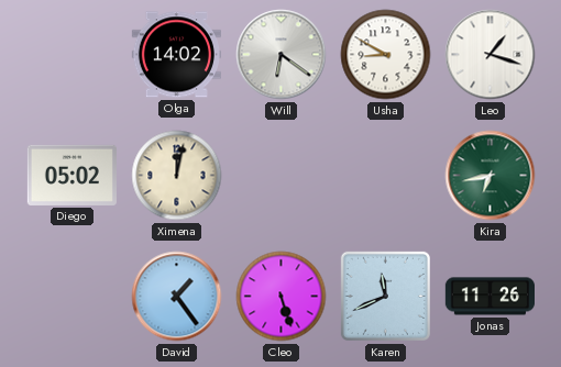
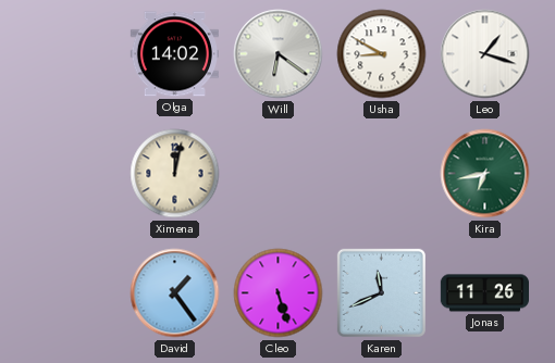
Diego: 05:02 -> none
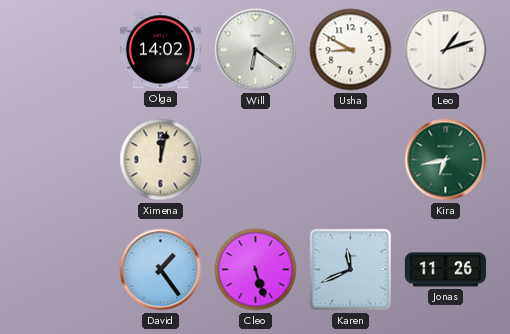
Leo: 1:18 -> 1:12
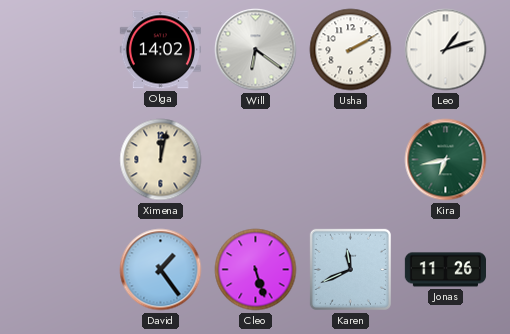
Usha: 8:50 -> 2:10
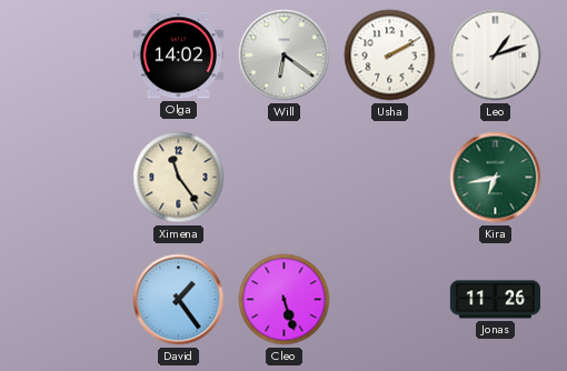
Ximena: 12:02 -> 11:24
Karen: 11:41 -> none
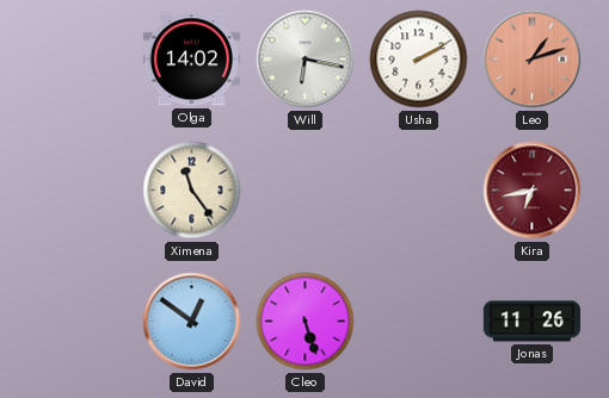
Will: 6:21 -> 6:17
Leo dial: white -> salmon
Kira dial: green -> burgundy
David: 1:24 -> 12:51
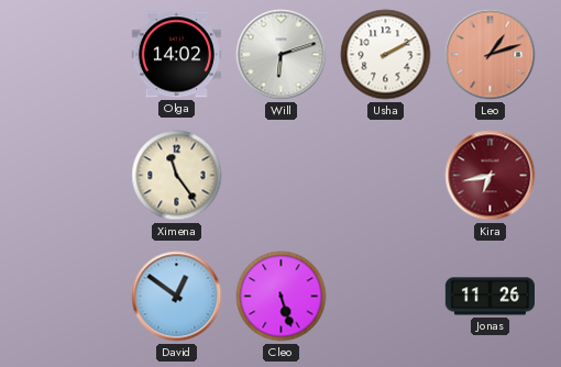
Will: 6:17 -> 6:12
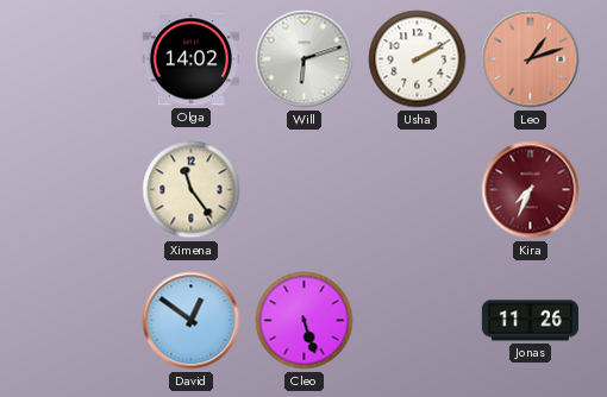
Kira: 6:43 -> 7:34
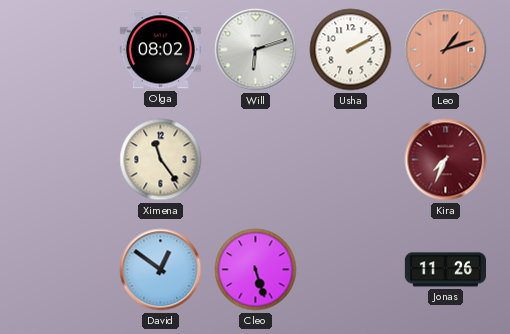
Olga: 14:02 -> 08:02
